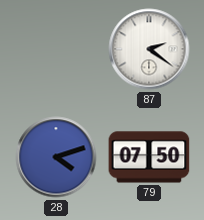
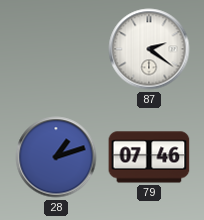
28: 4:12 -> 1:12
79: 07:50 -> 07:46
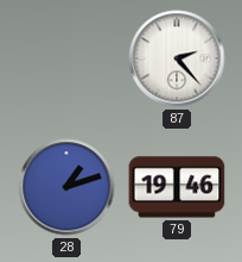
87: 2:21 -> 2:23
79: 07:46 -> 19:46
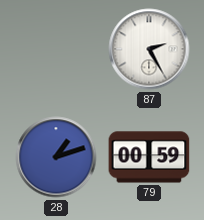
87: 2:23 -> 2:25
79: 19:46 -> 00:59
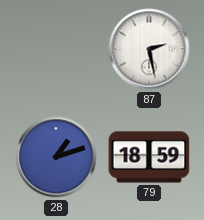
87: 2:25 -> 2:28
79: 00:59 -> 18:59
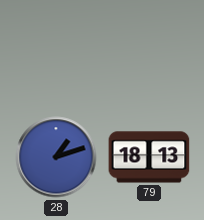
87: 2:28 -> none
79: 18:59 -> 18:13
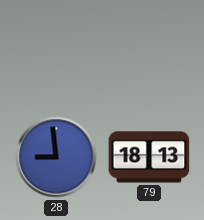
28: 1:12 -> 8:59
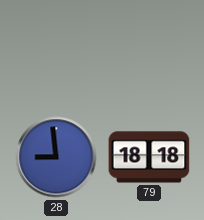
79: 18:13 -> 18:18
